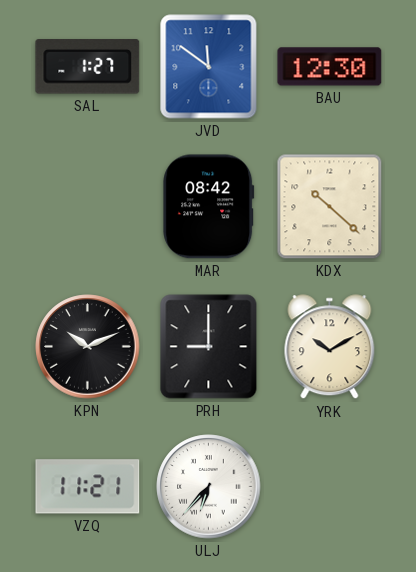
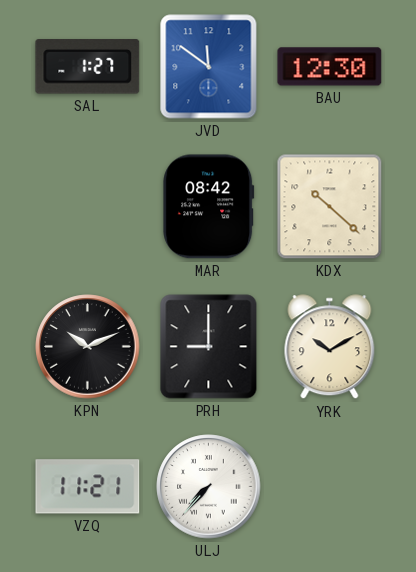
ULJ: 6:37 -> 7:37
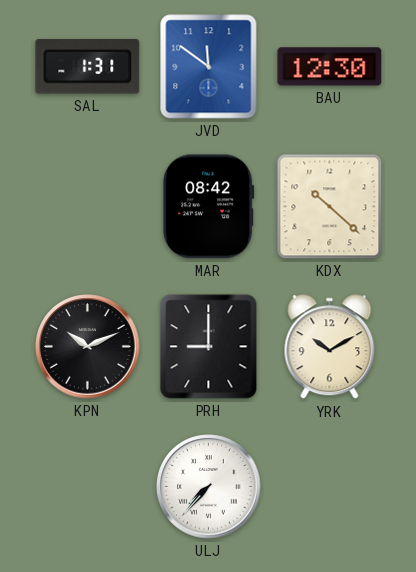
SAL: 1:27 -> 1:31
VZQ: 11:21 -> none
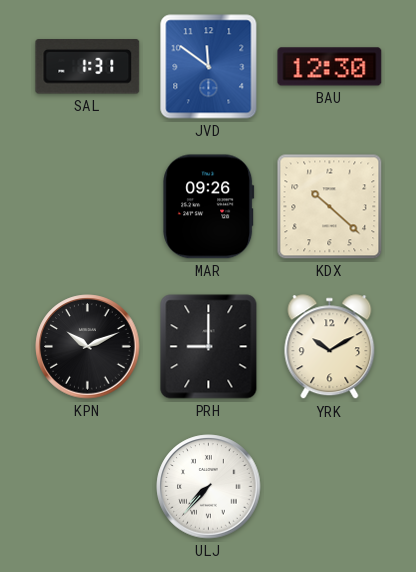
MAR: 08:42 -> 09:26
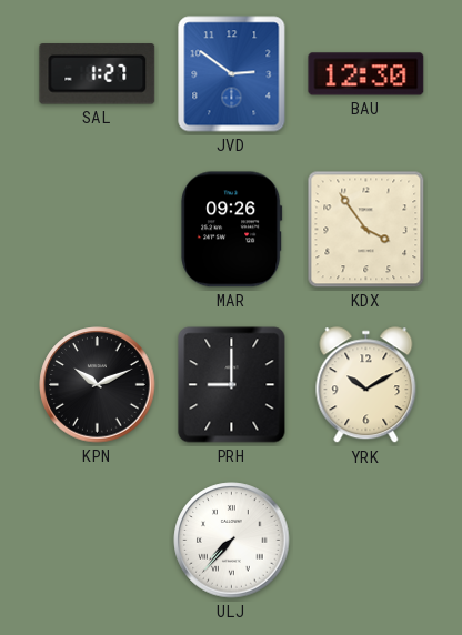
SAL: 1:31 -> 1:27
JVD: 11:51 -> 2:51
KDX: 10:22 -> 3:54
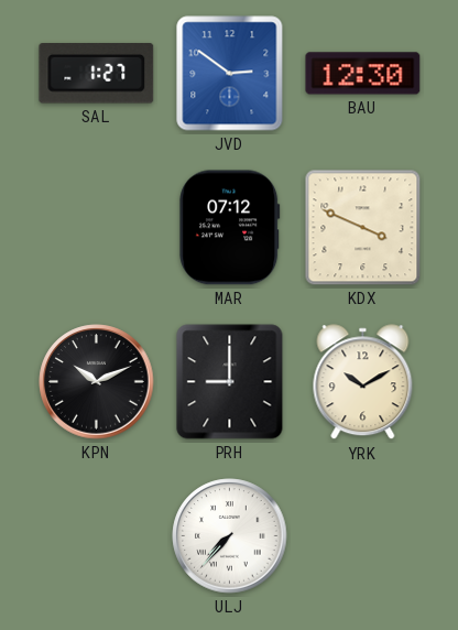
MAR: 09:26 -> 07:12
KDX: 3:54 -> 3:49
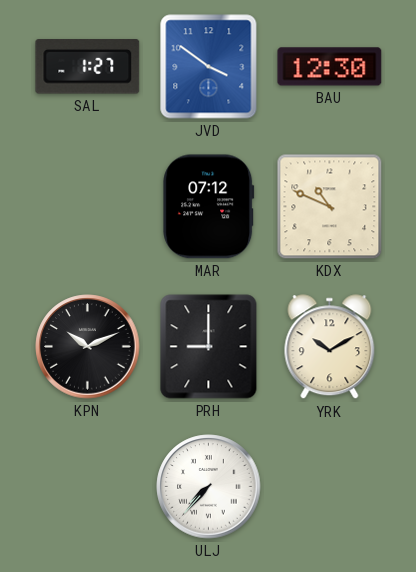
JVD: 2:51 -> 3:51
KDX: 3:49 -> 10:49
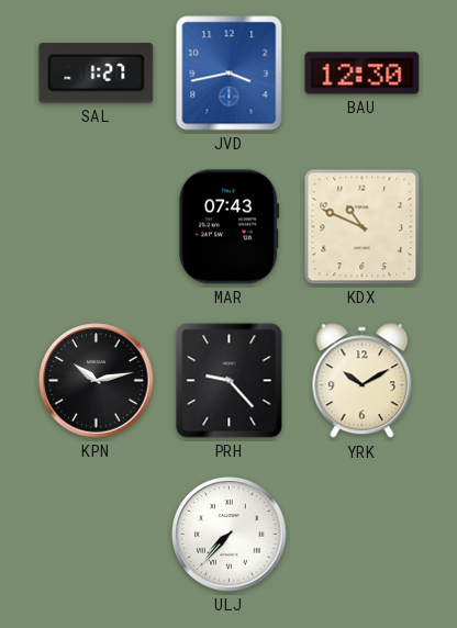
JVD: 3:51 -> 3:43
MAR: 07:12 -> 07:43
KPN: 10:11 -> 10:13
PRH: 9:00 -> 9:23
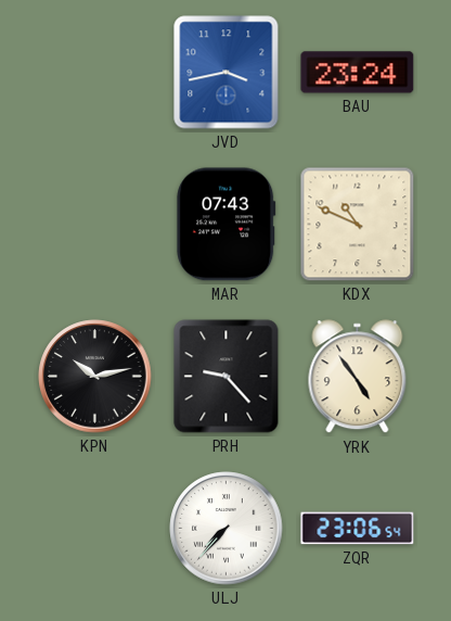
SAL: 1:27 -> none
BAU: 12:30 -> 23:24
YRK: 10:10 -> 4:54
ZQR: none -> 23:06
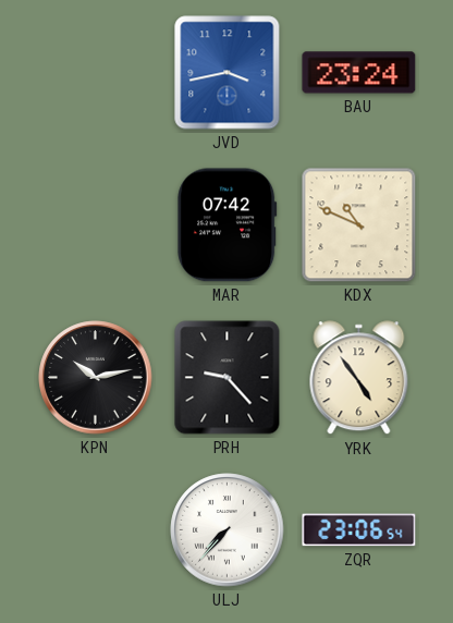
MAR: 07:43 -> 07:42
